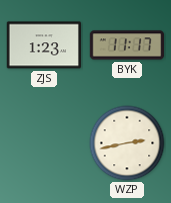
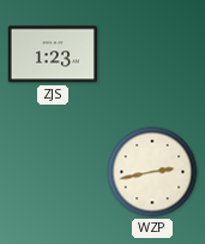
BYK: 11:17 -> none
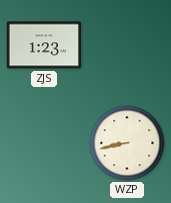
WZP: 2:43 -> 8:43
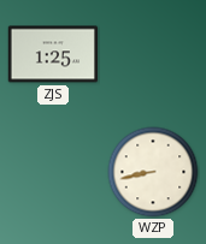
ZJS: 1:23 -> 1:25
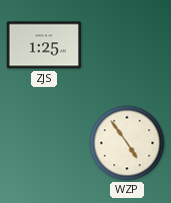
WZP: 8:43 -> 4:54
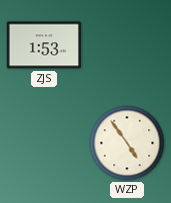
ZJS: 1:25 -> 1:53
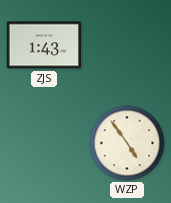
ZJS: 1:53 -> 1:43
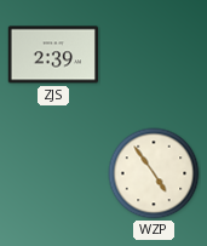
ZJS: 1:43 -> 2:39
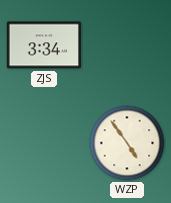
ZJS: 2:39 -> 3:34
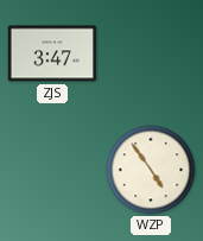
ZJS: 3:34 -> 3:47
